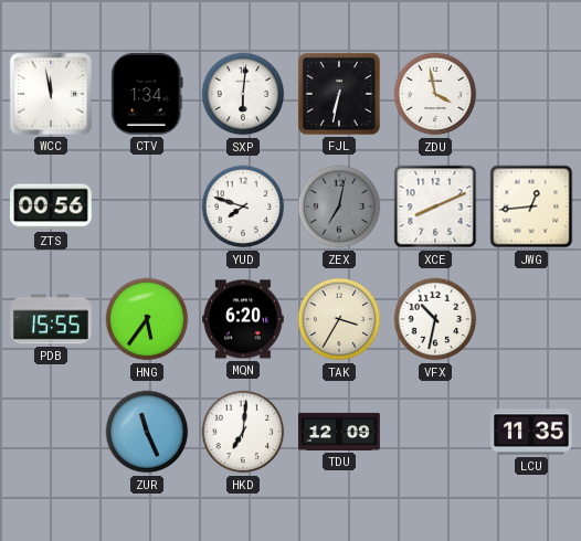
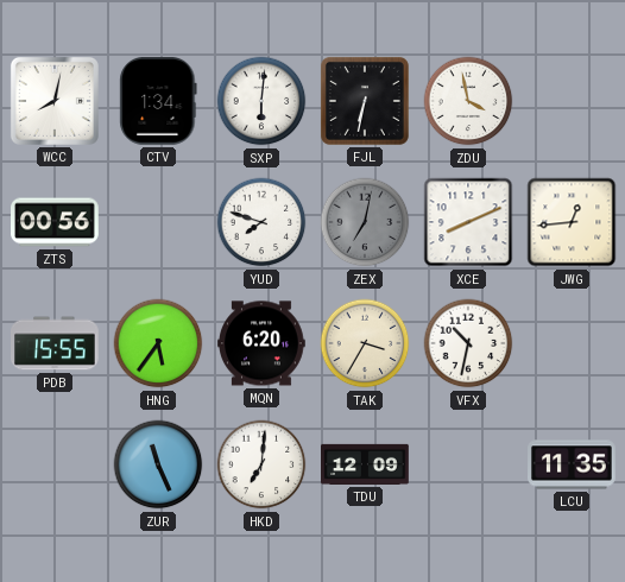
WCC: 11:58 -> 8:02
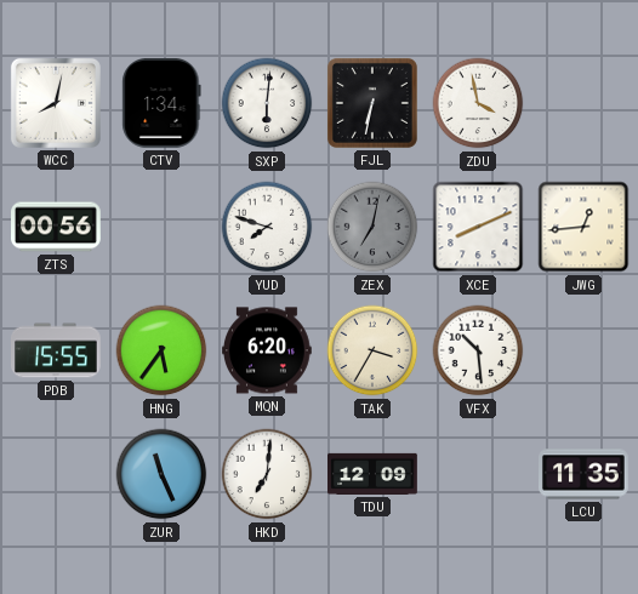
VFX: 10:32 -> 10:29
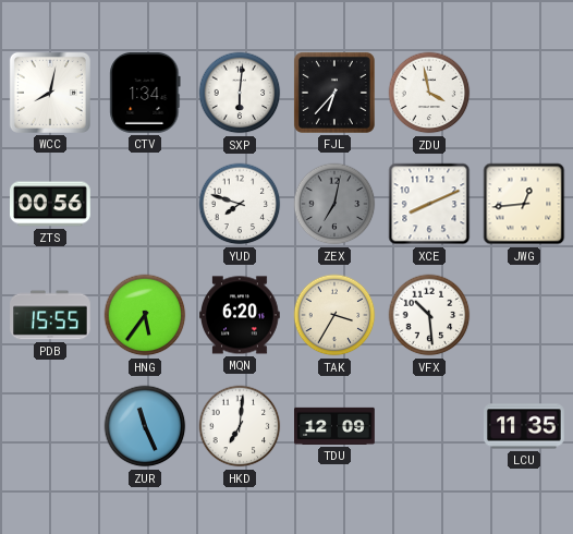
FJL: 6:32 -> 6:37
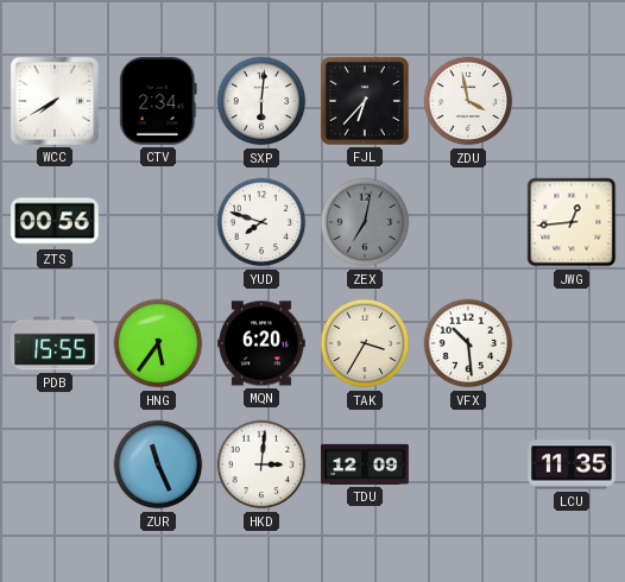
WCC: 8:02 -> 7:40
CTV: 1:34 -> 2:34
XCE: 8:11 -> none
HKD: 7:01 -> 3:01
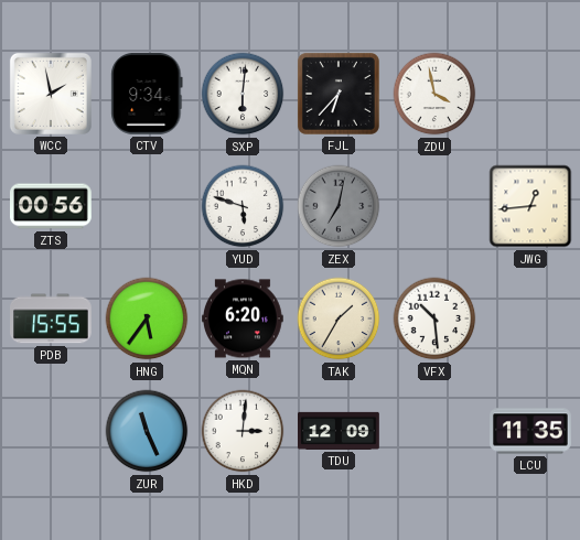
WCC: 7:40 -> 1:58
CTV: 2:34 -> 9:34
YUD: 7:48 -> 5:48
TAK: 3:35 -> 1:35
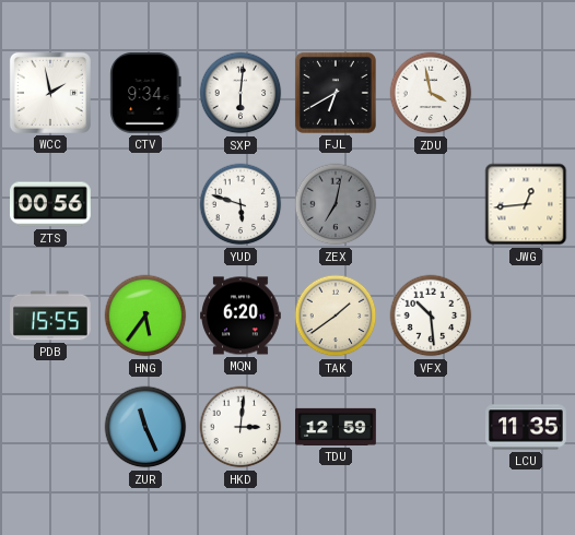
FJL: 6:37 -> 6:40
TAK: 1:35 -> 1:39
TDU: 12:09 -> 12:59
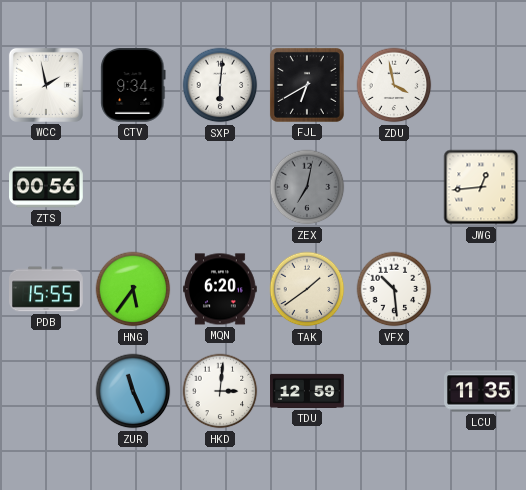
YUD: 5:48 -> none
